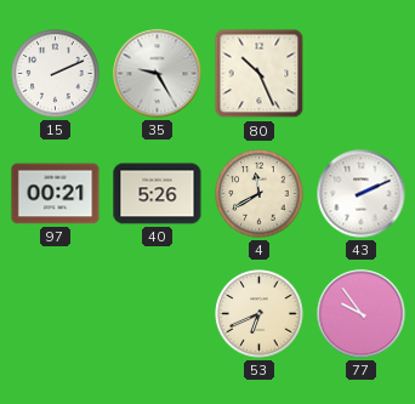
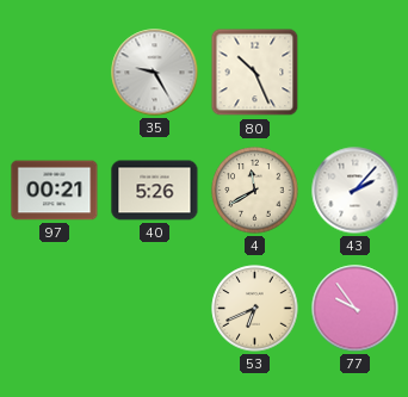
15: 2:11 -> none
43: 2:11 -> 2:07
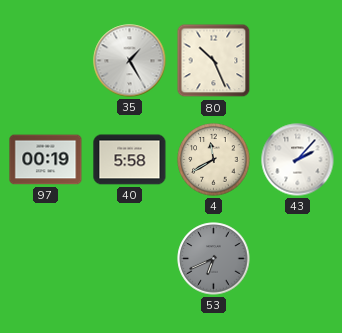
35: 9:25 -> 1:25
97: 00:21 -> 00:19
40: 5:26 -> 5:58
53 dial: cream -> grey
77: 9:54 -> none
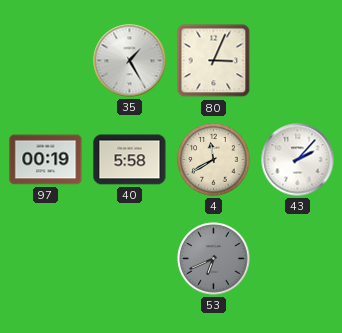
80: 10:26 -> 3:04
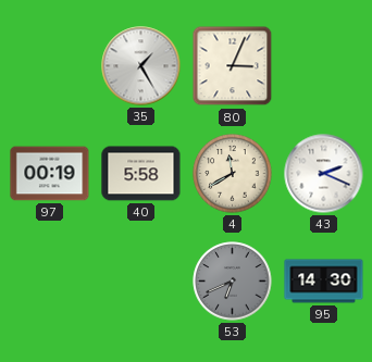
43: 2:07 -> 2:19
95: none -> 14:30
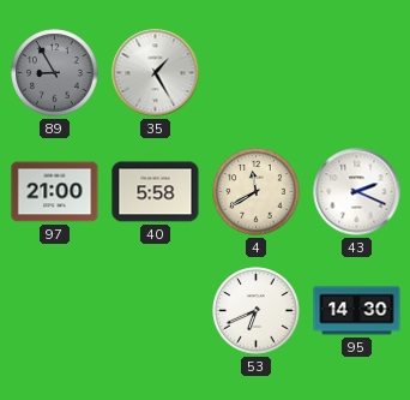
89: none -> 8:55
80: 3:04 -> none
97: 00:19 -> 21:00
53 dial: grey -> white
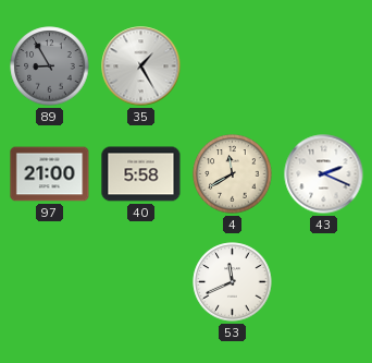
53: 6:41 -> 11:41
95: 14:30 -> none
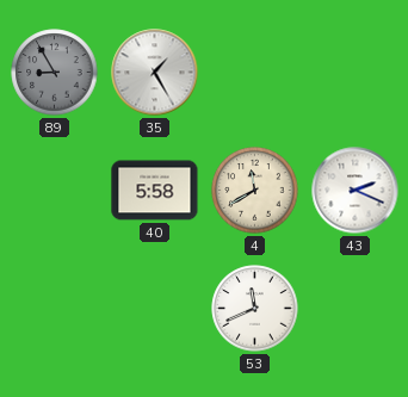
97: 21:00 -> none
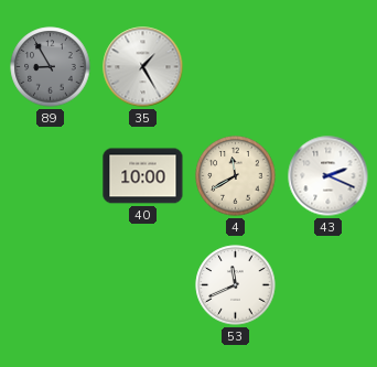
40: 5:58 -> 10:00
